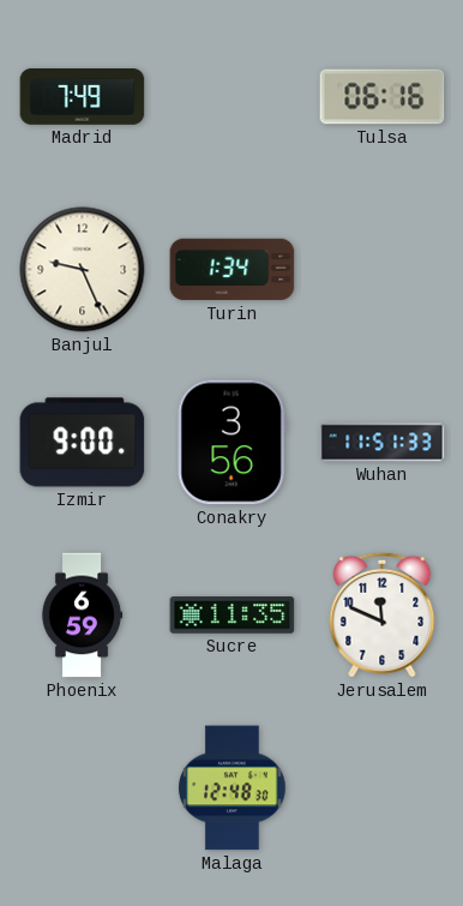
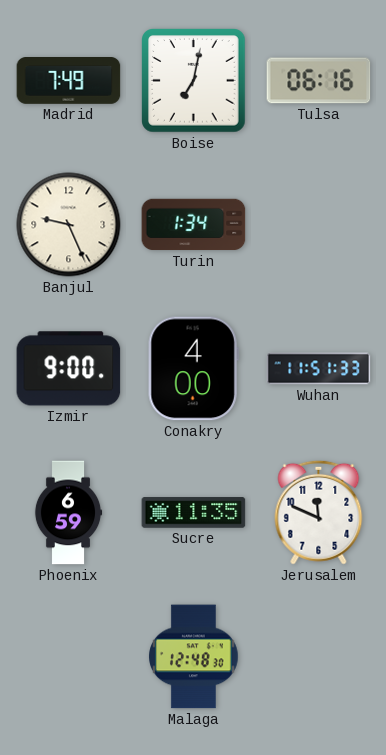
Boise: none -> 7:02
Conakry: 3:56 -> 4:00
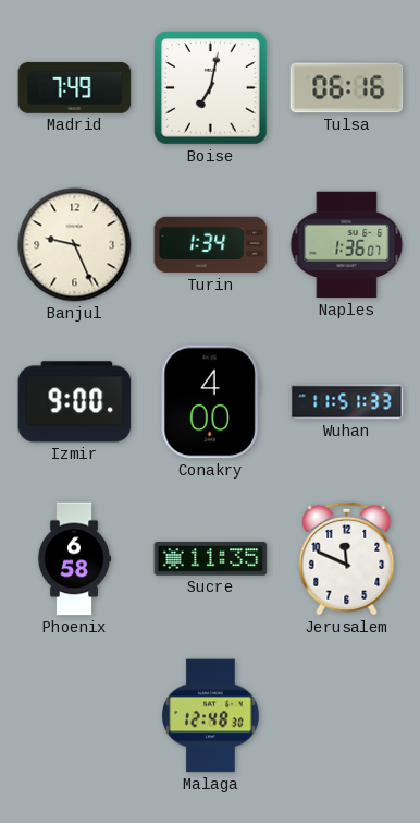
Naples: none -> 1:36
Phoenix: 6:59 -> 6:58
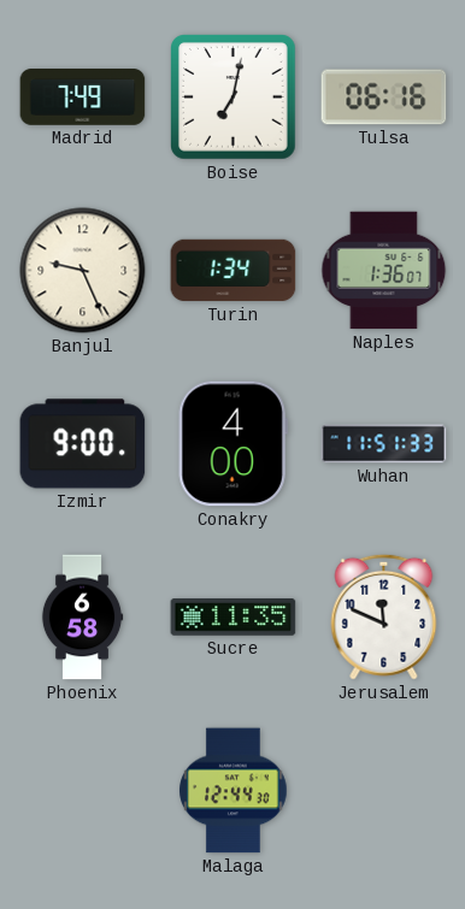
Malaga: 12:48 -> 12:44
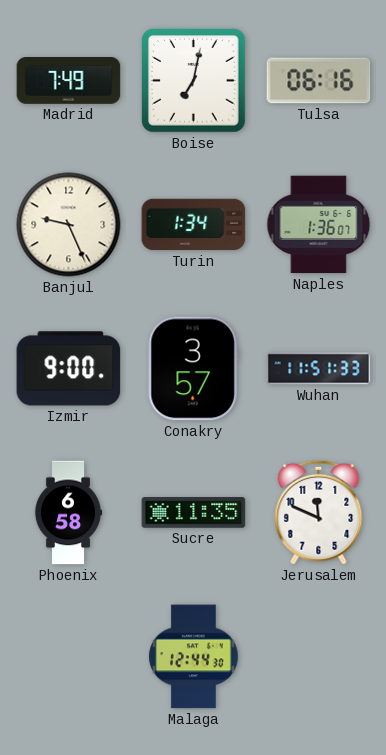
Conakry: 4:00 -> 3:57
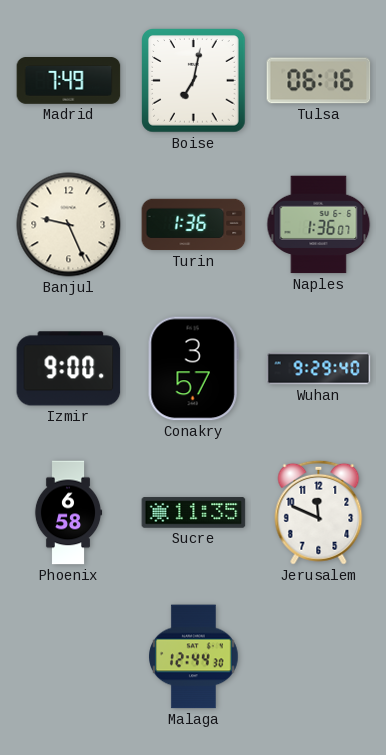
Turin: 1:34 -> 1:36
Wuhan: 11:51 -> 9:29
